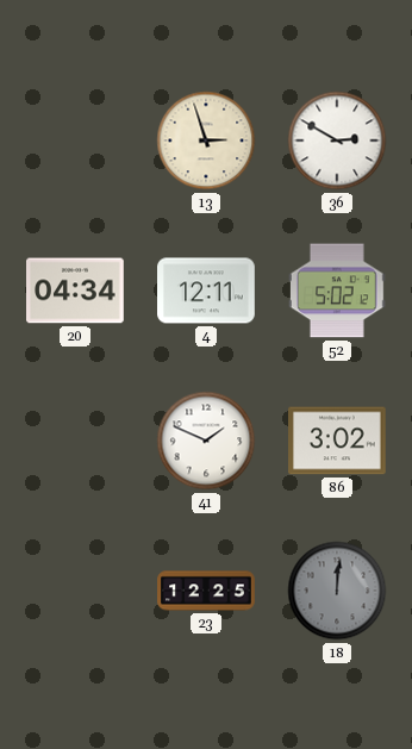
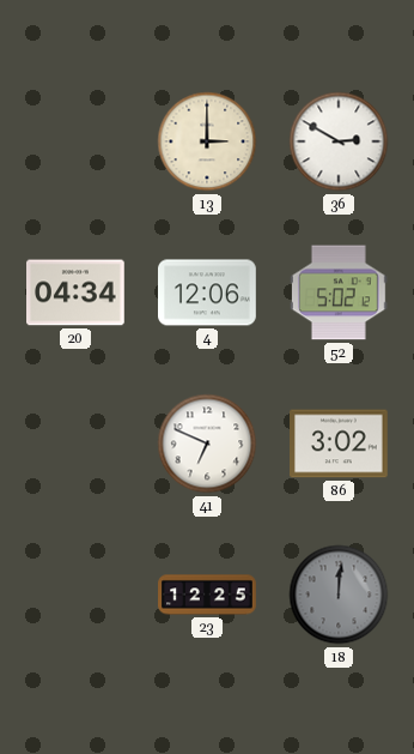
13: 2:57 -> 3:00
4: 12:11 -> 12:06
41: 1:49 -> 6:49
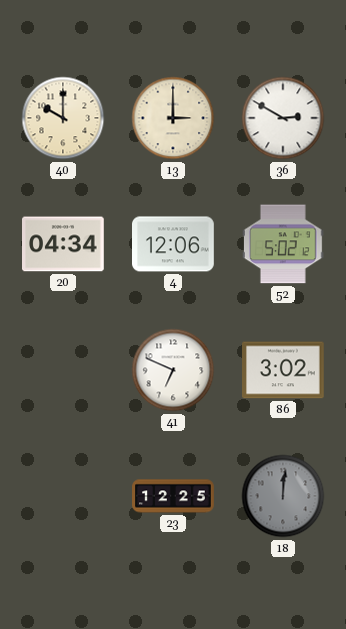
40: none -> 10:00
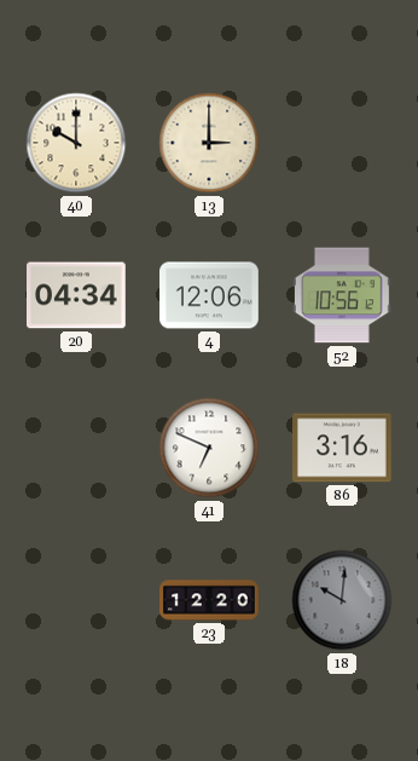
36: 2:50 -> none
52: 5:02 -> 10:56
86: 3:02 -> 3:16
23: 12:25 -> 12:20
18: 12:01 -> 10:01
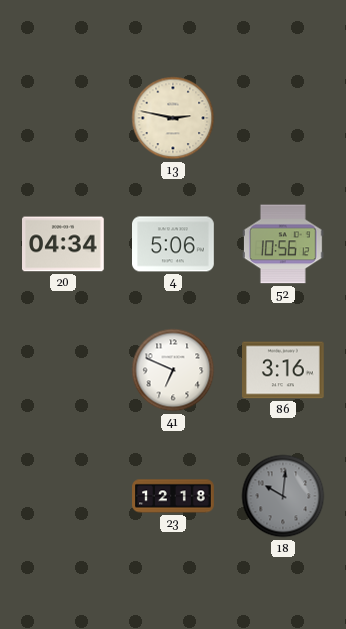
40: 10:00 -> none
13: 3:00 -> 2:47
4: 12:06 -> 5:06
23: 12:20 -> 12:18
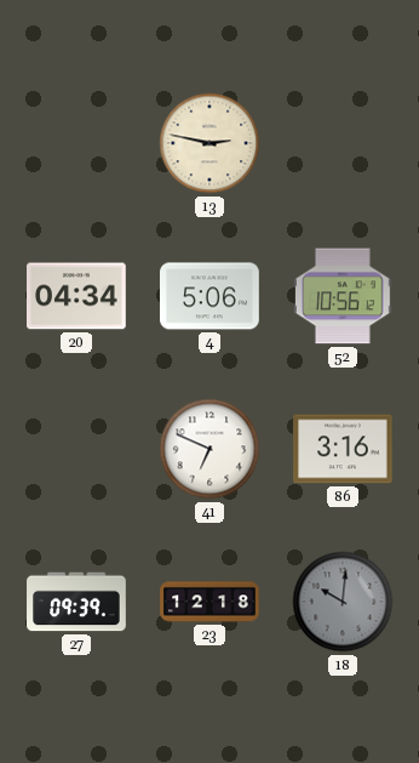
27: none -> 09:39
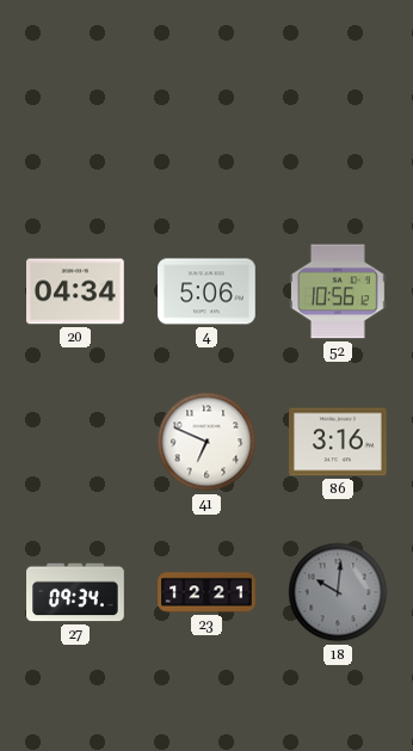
13: 2:47 -> none
27: 09:39 -> 09:34
23: 12:18 -> 12:21
